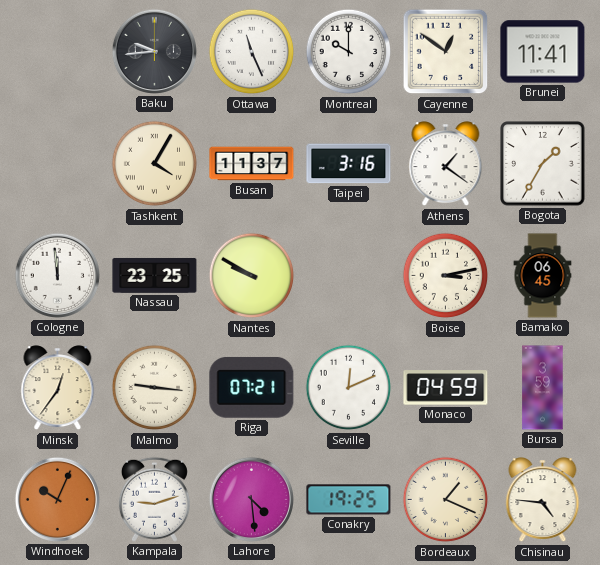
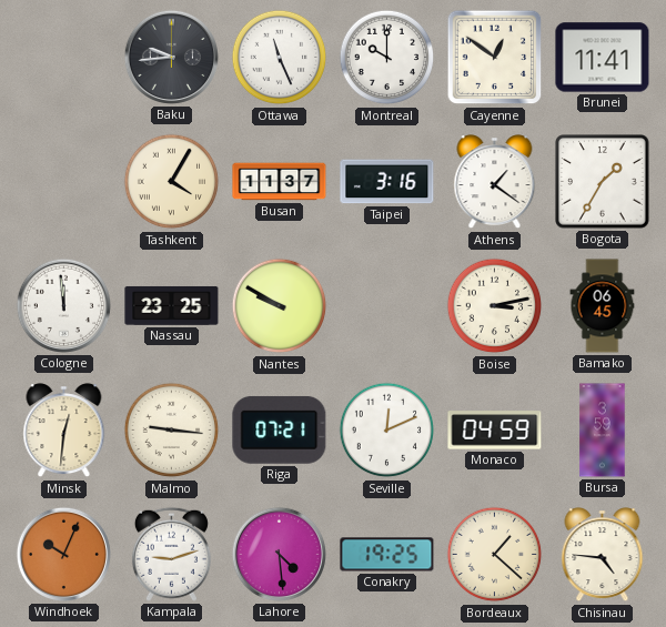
Minsk: 12:36 -> 12:31
Bordeaux: 1:19 -> 1:22
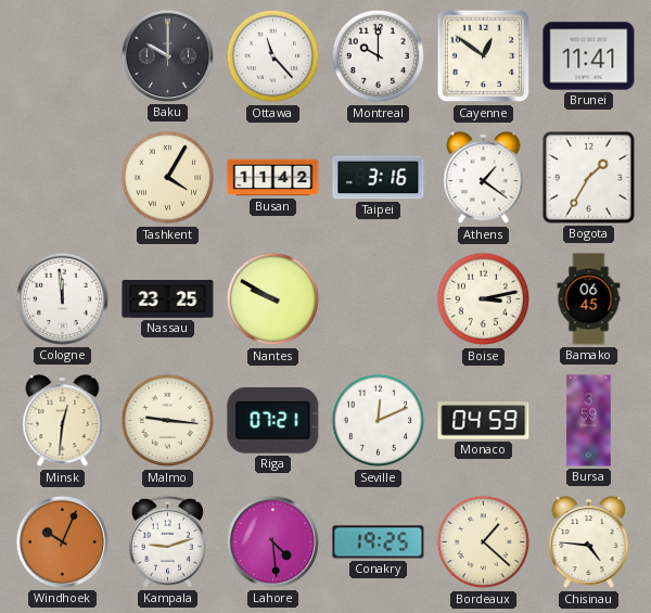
Baku: 9:44 -> 10:00
Ottawa: 11:26 -> 11:23
Busan: 11:37 -> 11:42
